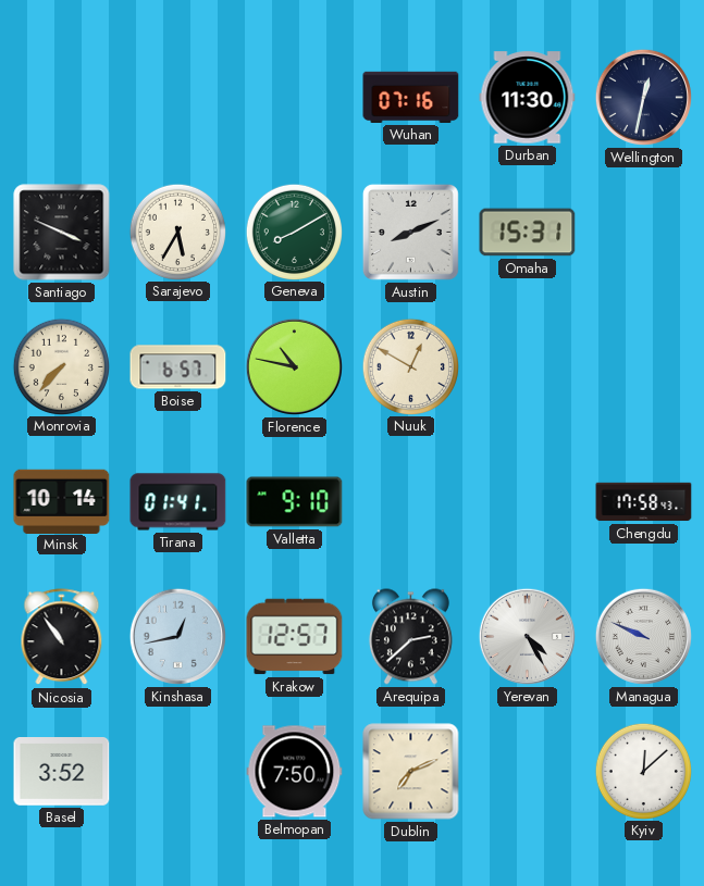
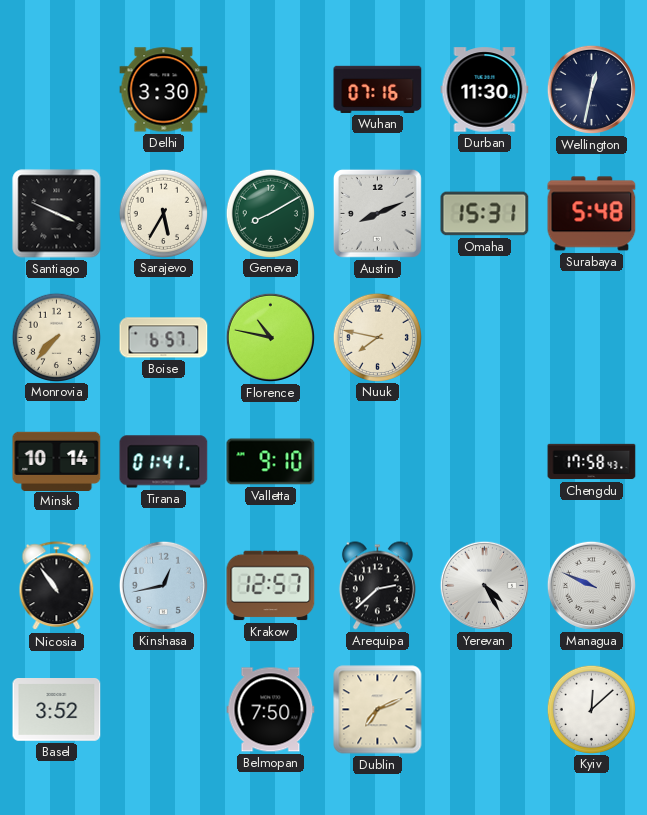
Delhi: none -> 3:30
Surabaya: none -> 5:48
Nuuk: 12:50 -> 7:47
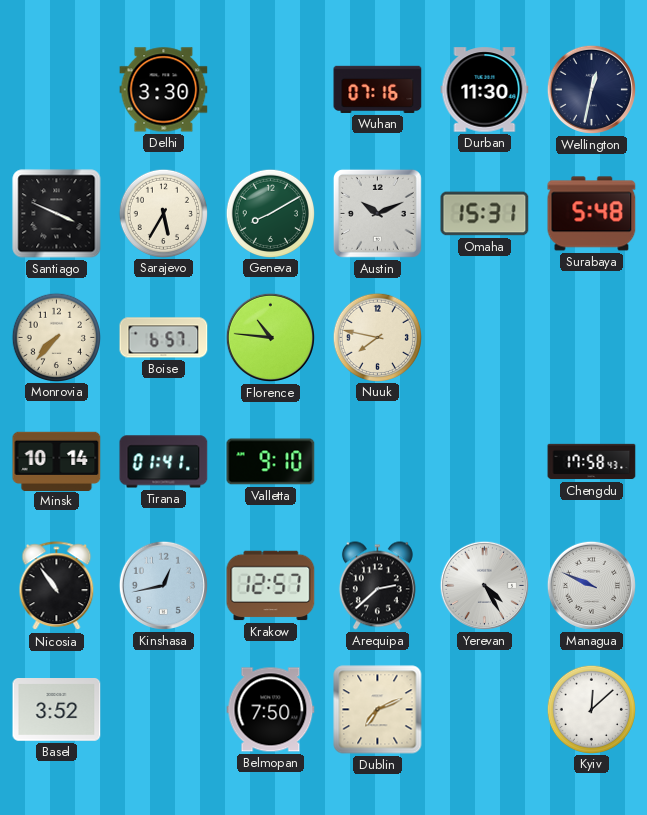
Austin: 8:11 -> 10:11
Florence: 10:47 -> 10:46
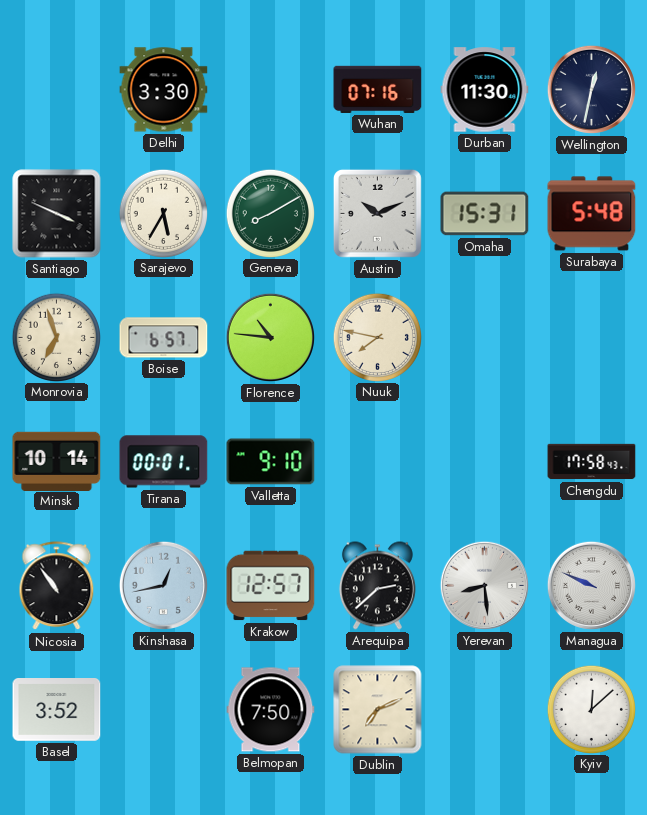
Monrovia: 7:37 -> 6:57
Tirana: 01:41 -> 00:01
Yerevan: 4:25 -> 8:29
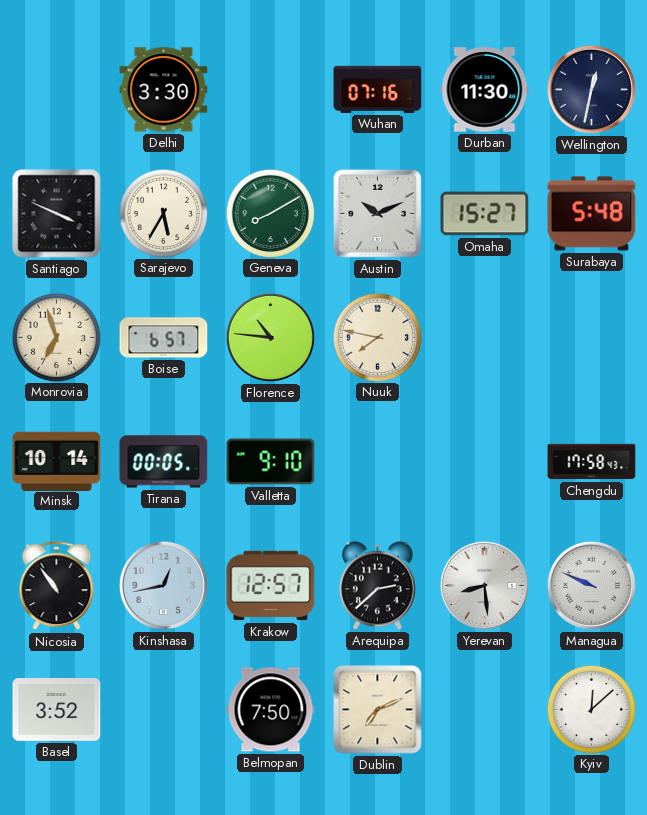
Omaha: 15:31 -> 15:27
Tirana: 00:01 -> 00:05
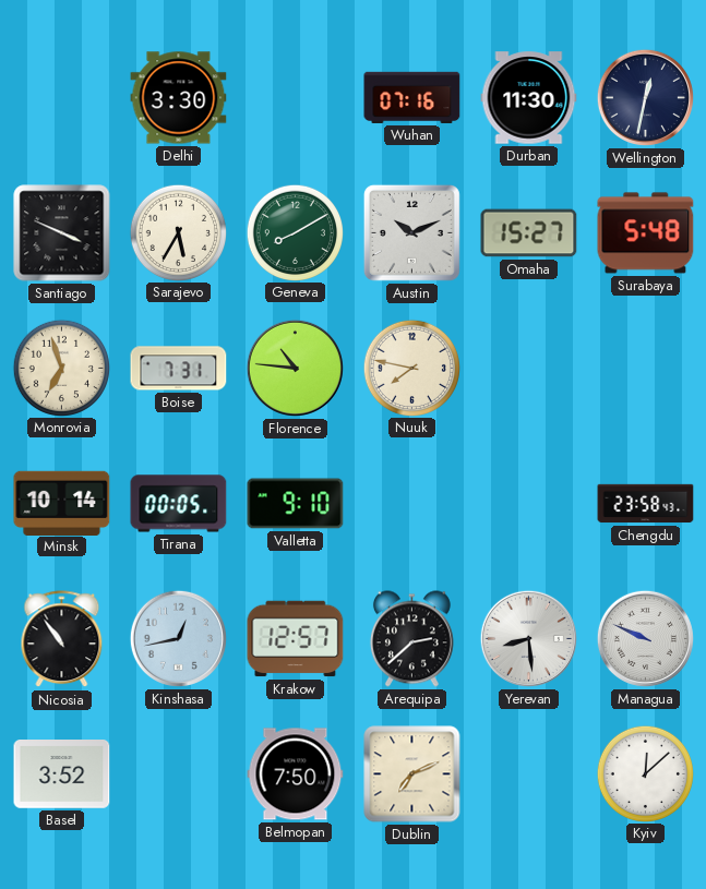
Boise: 6:57 -> 7:31
Chengdu: 17:58 -> 23:58
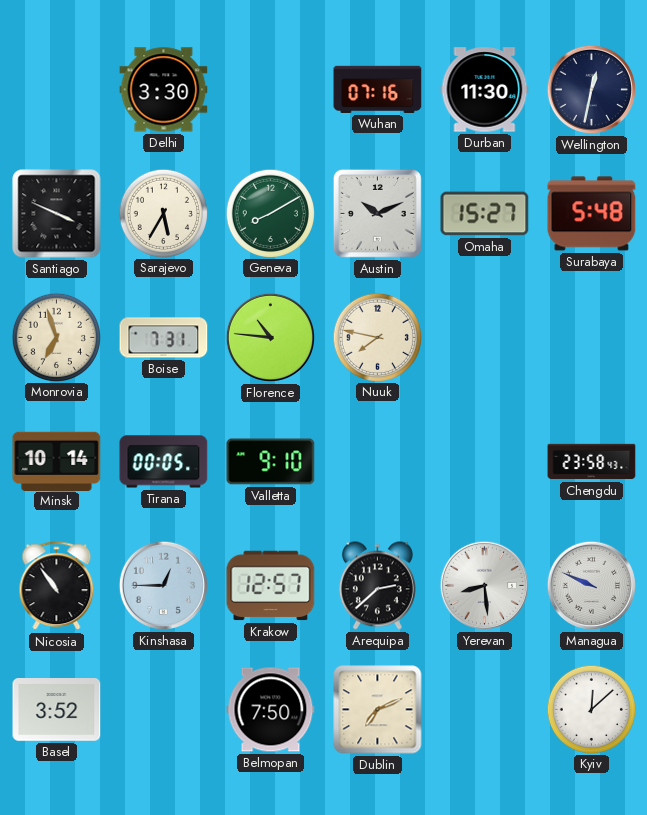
Kinshasa: 12:43 -> 12:45
